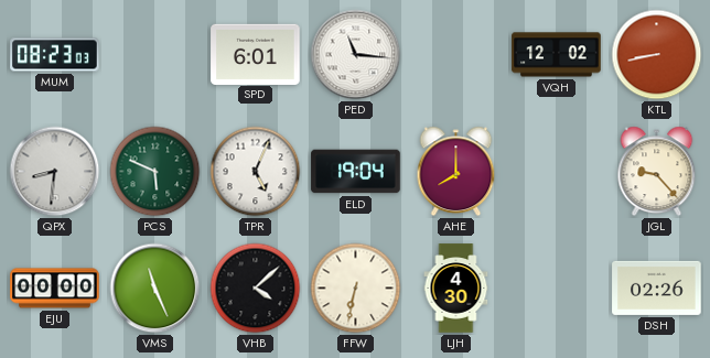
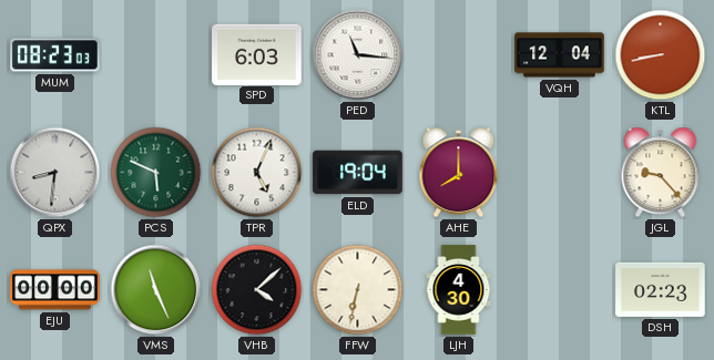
SPD: 6:01 -> 6:03
VQH: 12:02 -> 12:04
DSH: 02:26 -> 02:23
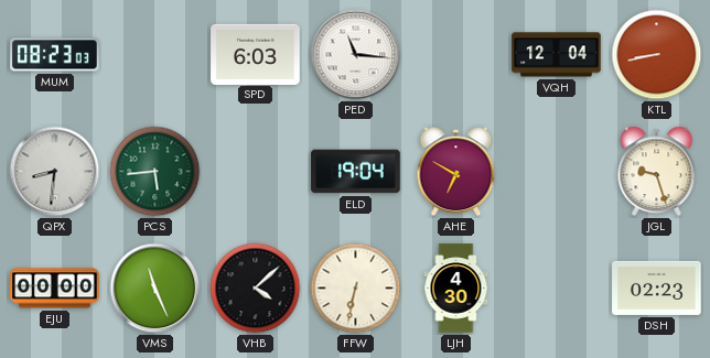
PCS: 5:49 -> 5:44
TPR: 5:04 -> none
AHE: 8:00 -> 6:50
JGL: 9:23 -> 9:27
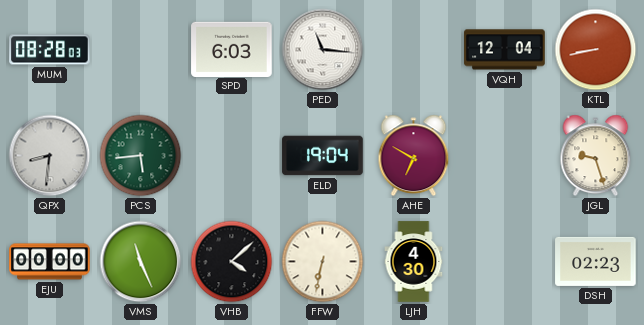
MUM: 08:23 -> 08:28
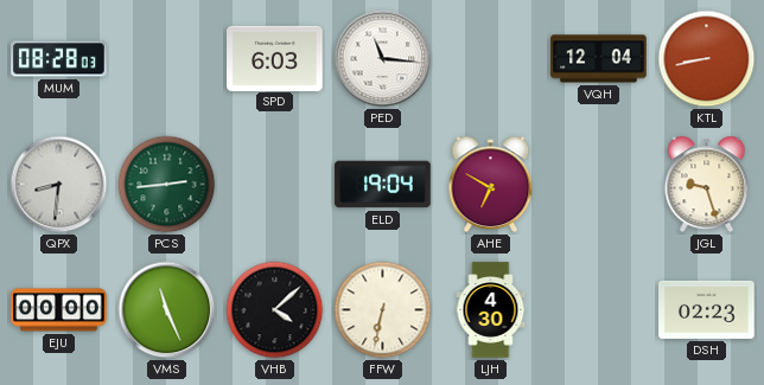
PCS: 5:44 -> 2:44
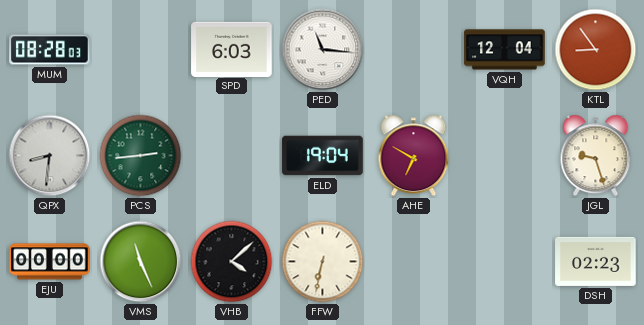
KTL: 8:43 -> 8:54
LJH: 4:30 -> none
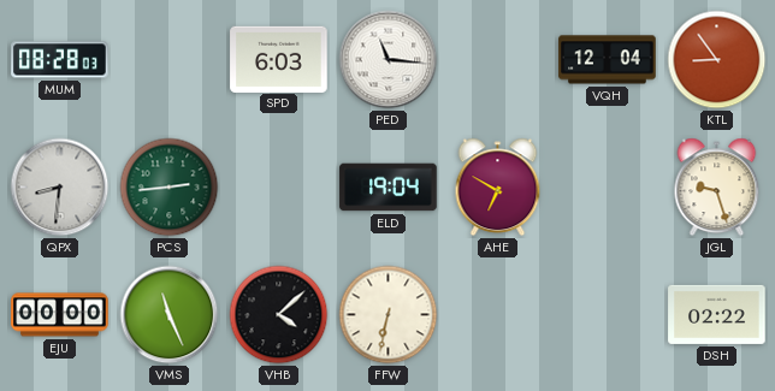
DSH: 02:23 -> 02:22
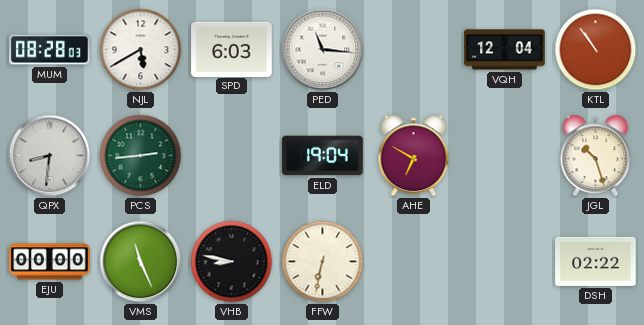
NJL: none -> 5:40
KTL: 8:54 -> 10:54
JGL: 9:27 -> 10:27
VHB: 4:08 -> 8:47
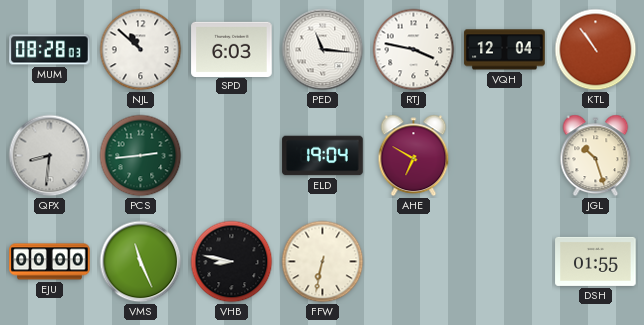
NJL: 5:40 -> 10:52
RTJ: none -> 3:47
DSH: 02:22 -> 01:55
